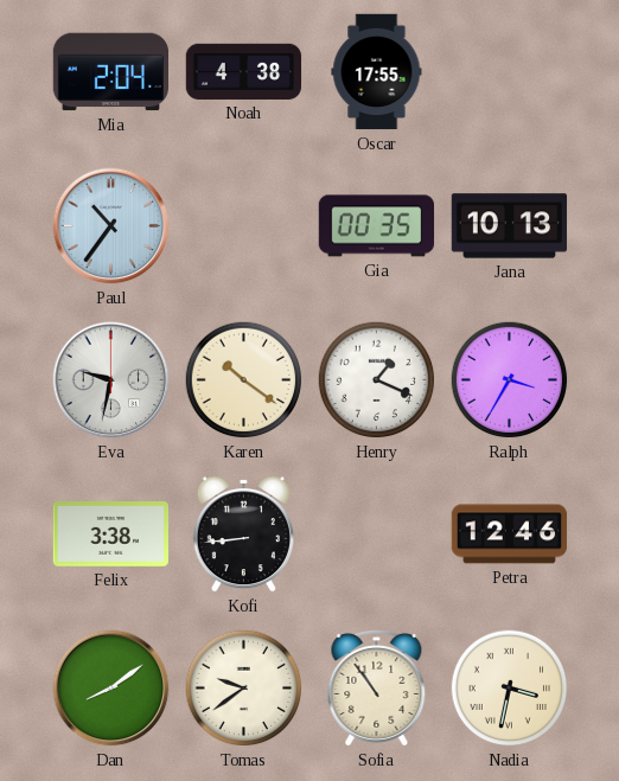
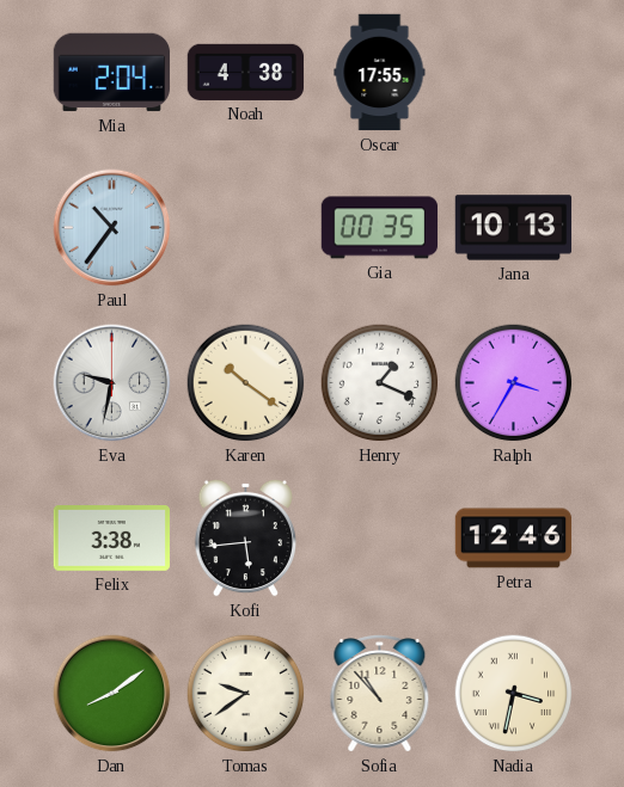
Kofi: 8:44 -> 5:44
Sofia: 10:54 -> 10:53
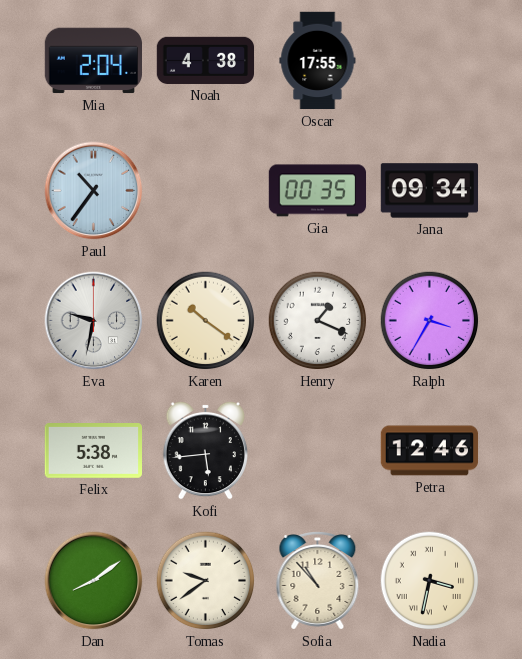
Jana: 10:13 -> 09:34
Felix: 3:38 -> 5:38
